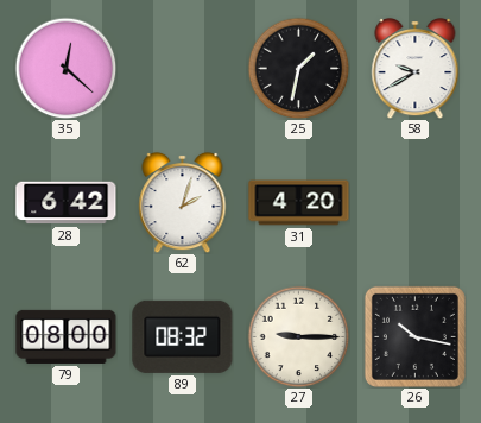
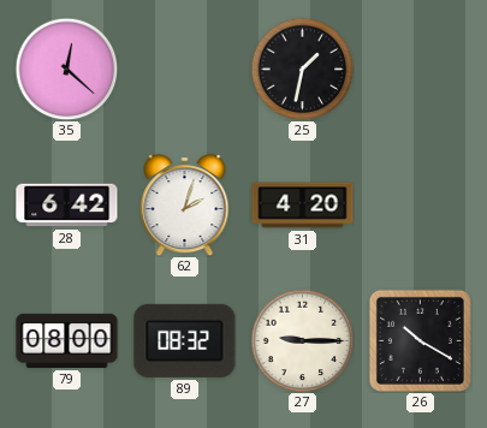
58: 9:40 -> none
26: 10:17 -> 10:20
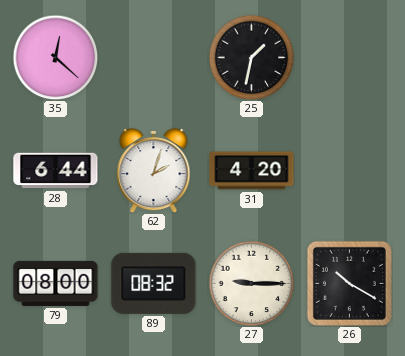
28: 6:42 -> 6:44
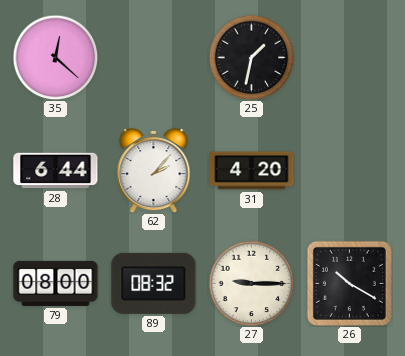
62: 2:03 -> 2:07
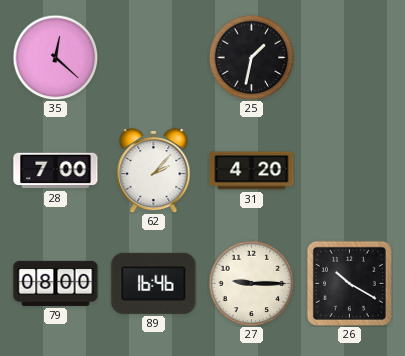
28: 6:44 -> 7:00
89: 08:32 -> 16:46
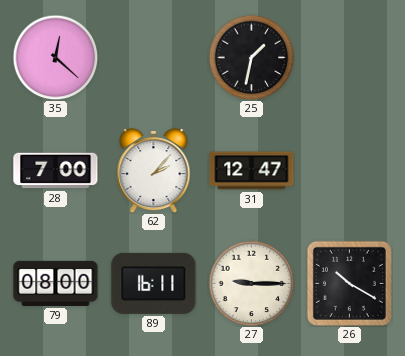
31: 4:20 -> 12:47
89: 16:46 -> 16:11
